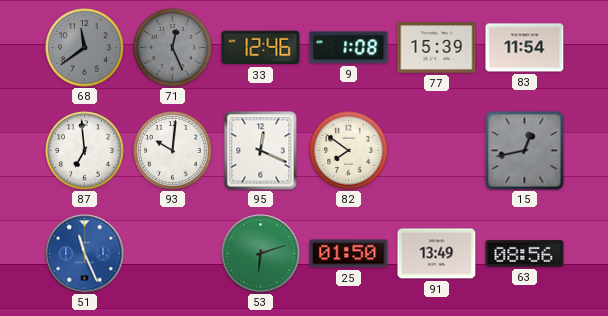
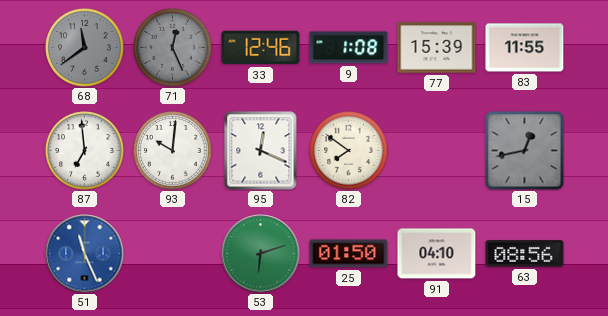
83: 11:54 -> 11:55
91: 13:49 -> 04:10
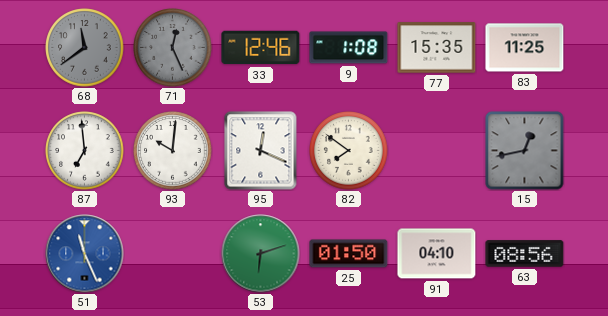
77: 15:39 -> 15:35
83: 11:55 -> 11:25
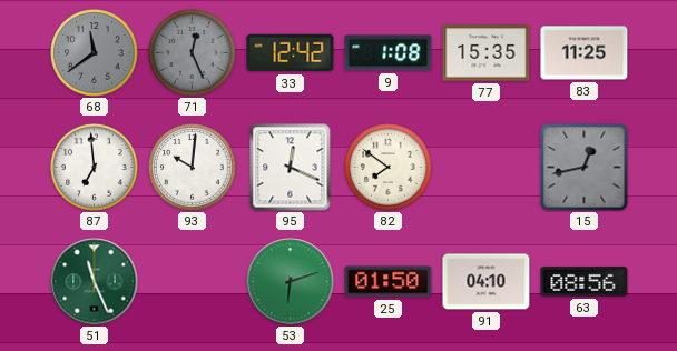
33: 12:46 -> 12:42
51 dial: blue -> green
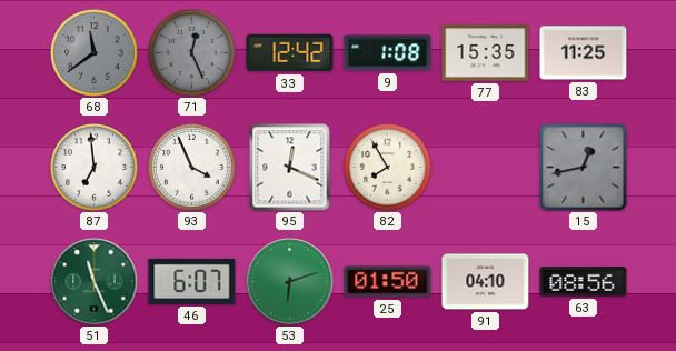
93: 10:01 -> 3:56
82: 7:51 -> 7:55
46: none -> 6:07
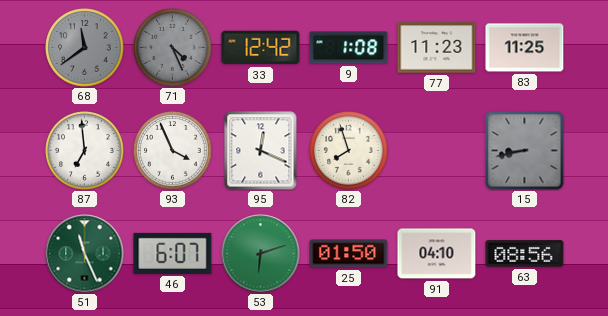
71: 12:26 -> 4:26
77: 15:35 -> 11:23
82: 7:55 -> 7:57
15: 12:43 -> 8:43
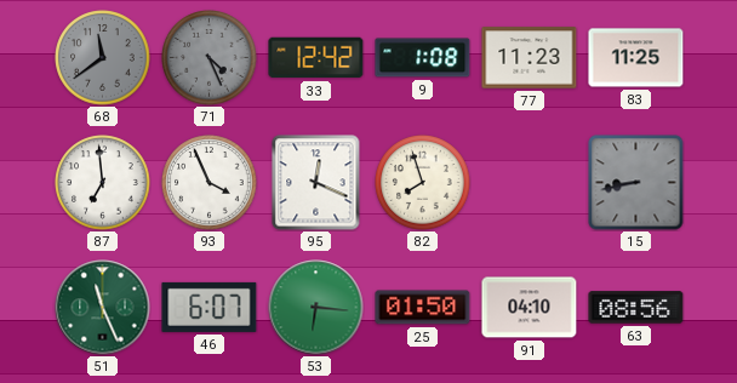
53: 6:12 -> 6:16
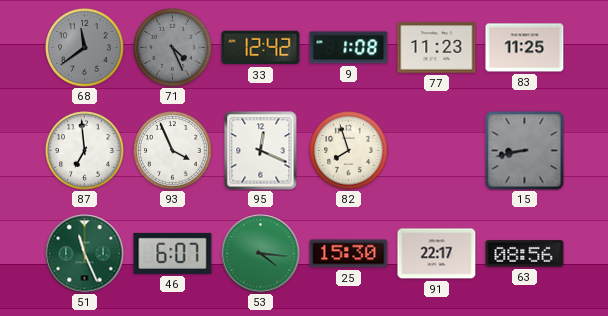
53: 6:16 -> 4:16
25: 01:50 -> 15:30
91: 04:10 -> 22:17
